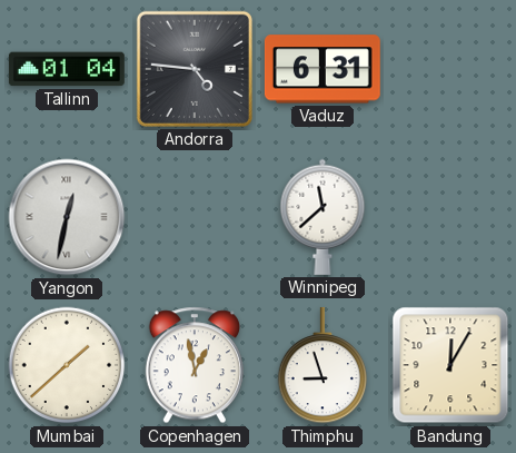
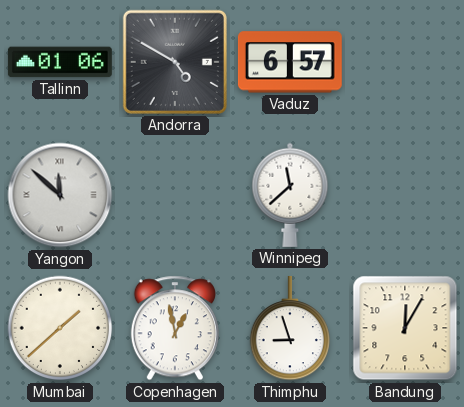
Tallinn: 01:04 -> 01:06
Andorra: 4:46 -> 4:50
Vaduz: 6:31 -> 6:57
Yangon: 12:32 -> 11:52
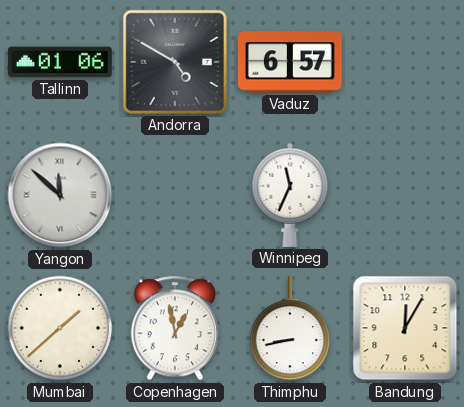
Winnipeg: 11:38 -> 11:34
Thimphu: 8:57 -> 8:43
